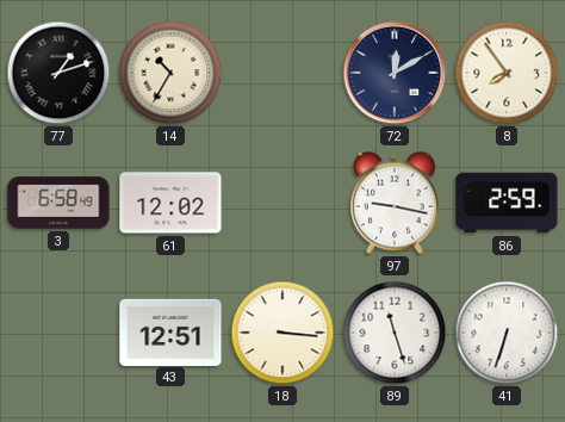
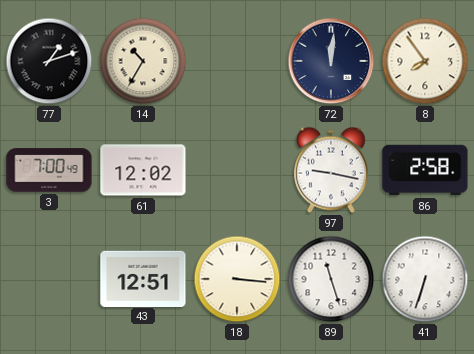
72: 12:10 -> 12:01
3: 6:58 -> 7:00
86: 2:59 -> 2:58
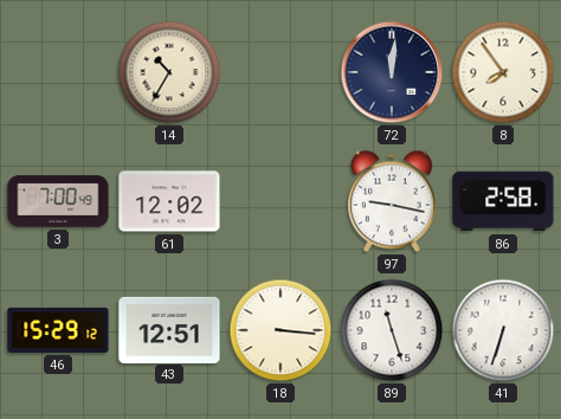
77: 1:12 -> none
46: none -> 15:29
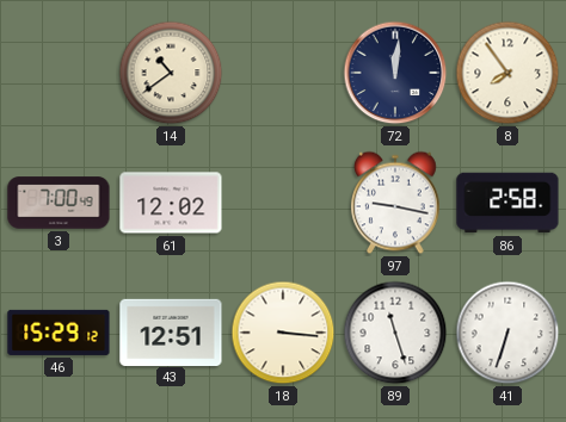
14: 10:35 -> 10:39
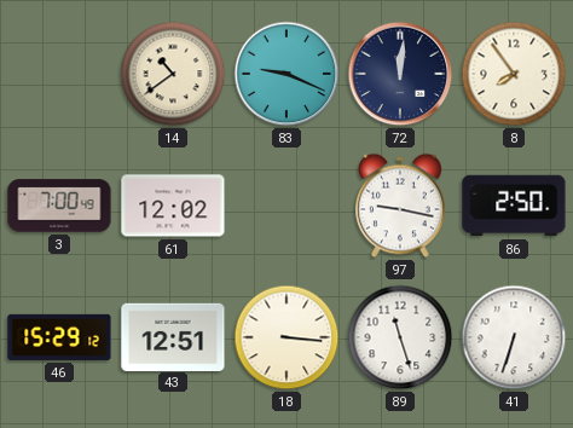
83: none -> 9:19
86: 2:58 -> 2:50
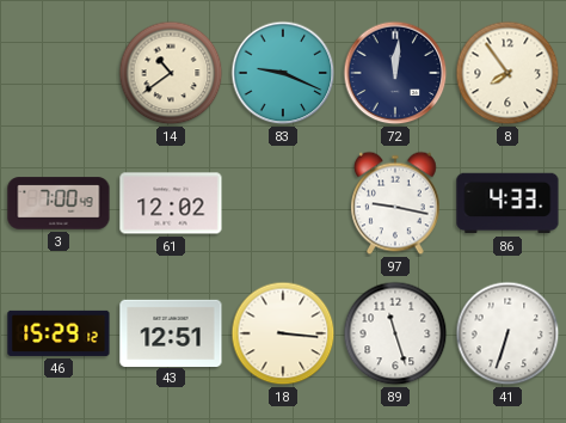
86: 2:50 -> 4:33
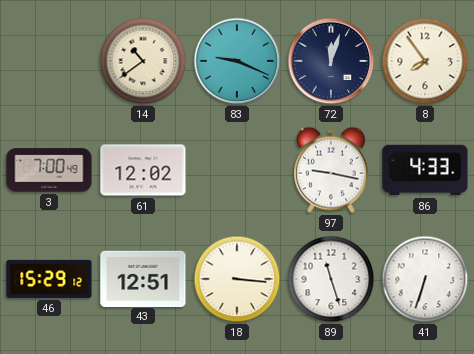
72: 12:01 -> 12:03
